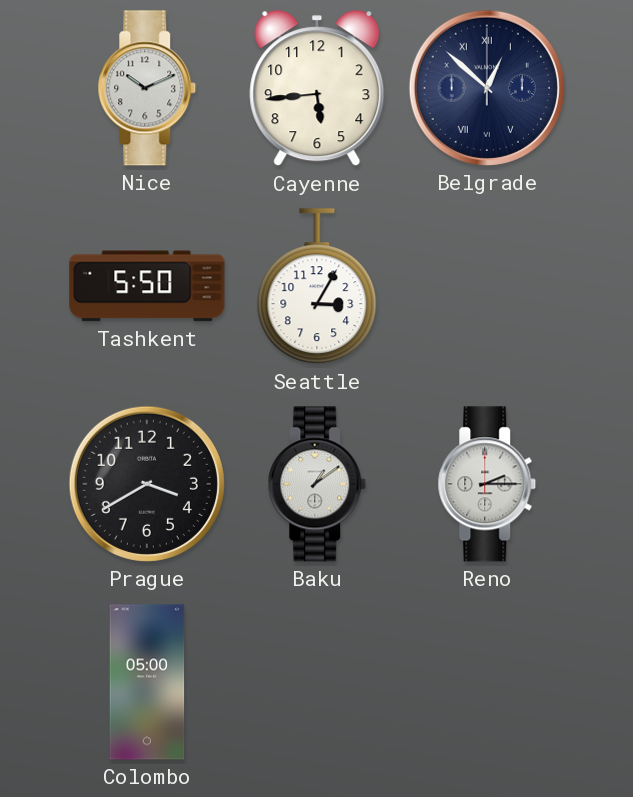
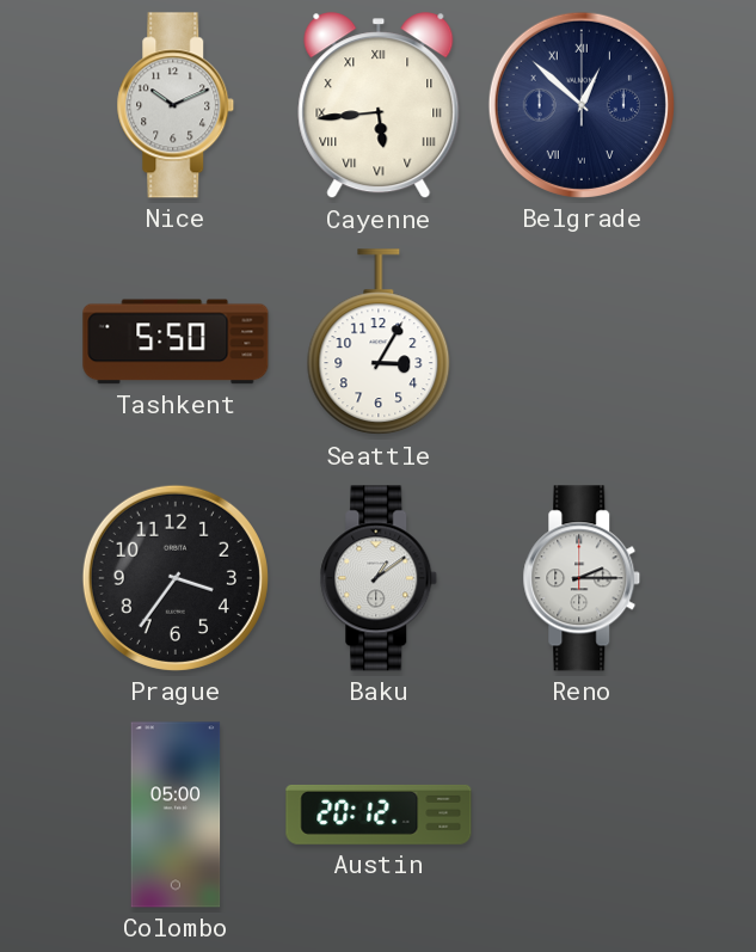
Cayenne numerals: Arabic -> Roman
Prague: 3:40 -> 3:36
Austin: none -> 20:12
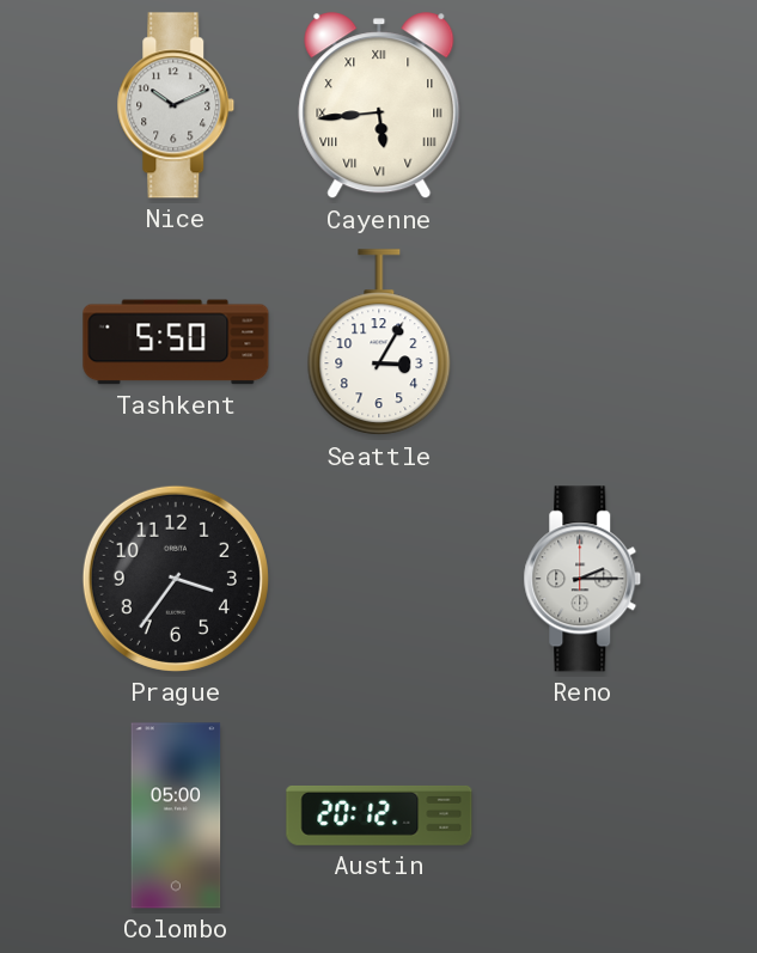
Belgrade: 12:52 -> none
Baku: 1:09 -> none
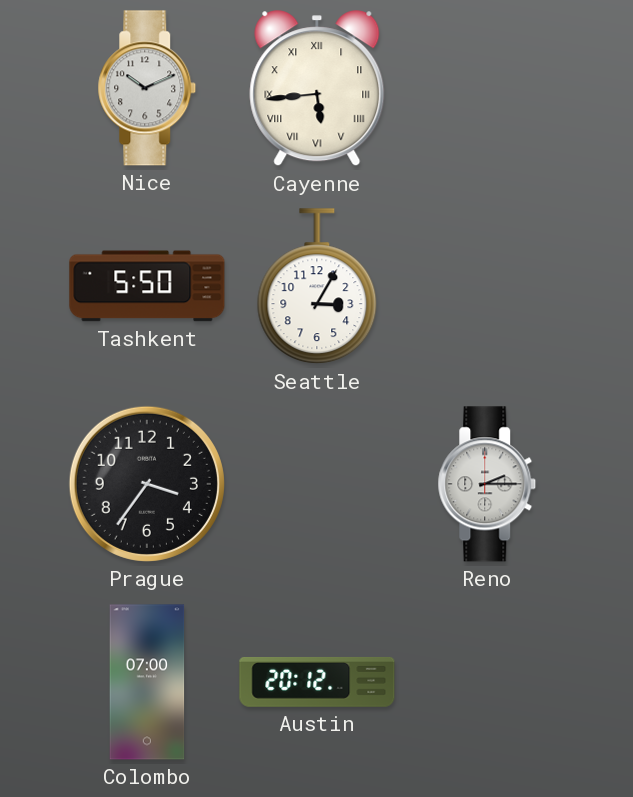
Colombo: 05:00 -> 07:00
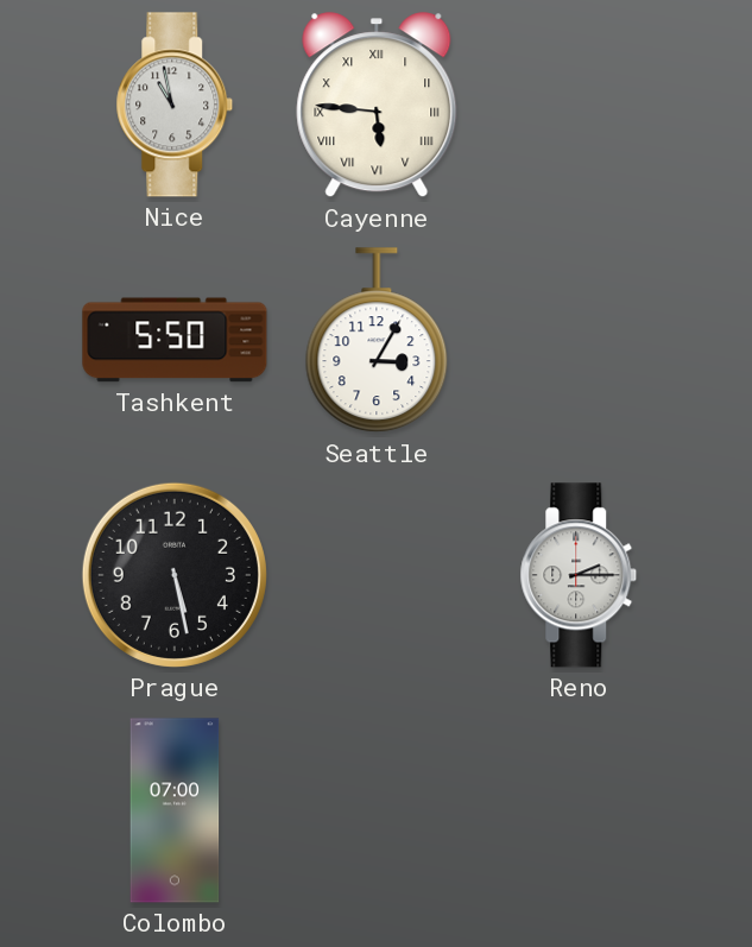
Nice: 10:11 -> 10:58
Cayenne: 5:44 -> 5:46
Prague: 3:36 -> 5:28
Austin: 20:12 -> none
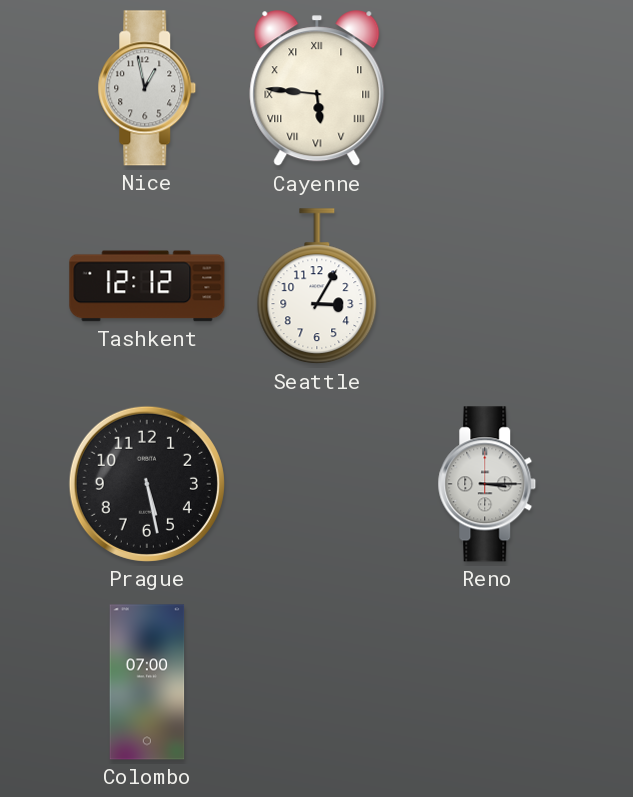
Nice: 10:58 -> 12:58
Tashkent: 5:50 -> 12:12
Reno: 2:15 -> 3:15
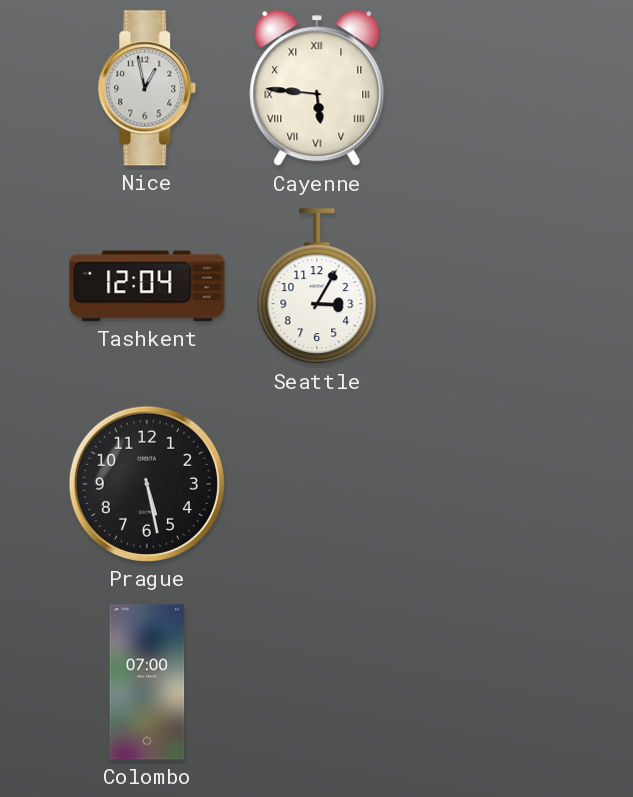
Tashkent: 12:12 -> 12:04
Reno: 3:15 -> none
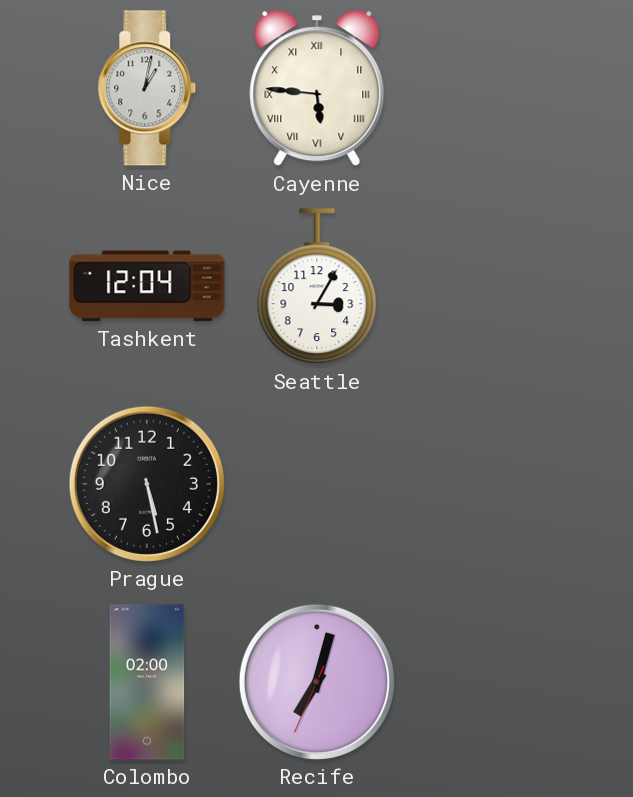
Nice: 12:58 -> 1:02
Colombo: 07:00 -> 02:00
Recife: none -> 7:02
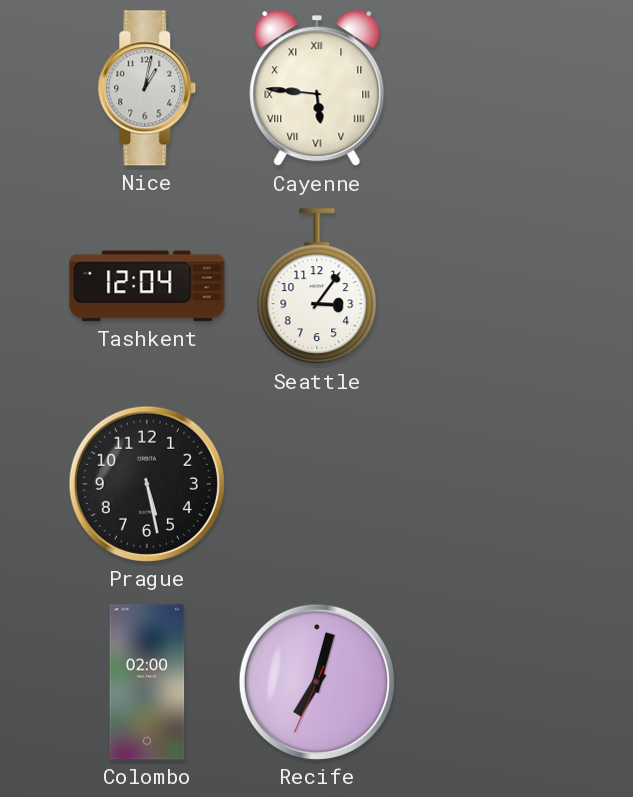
Seattle: 3:05 -> 3:06
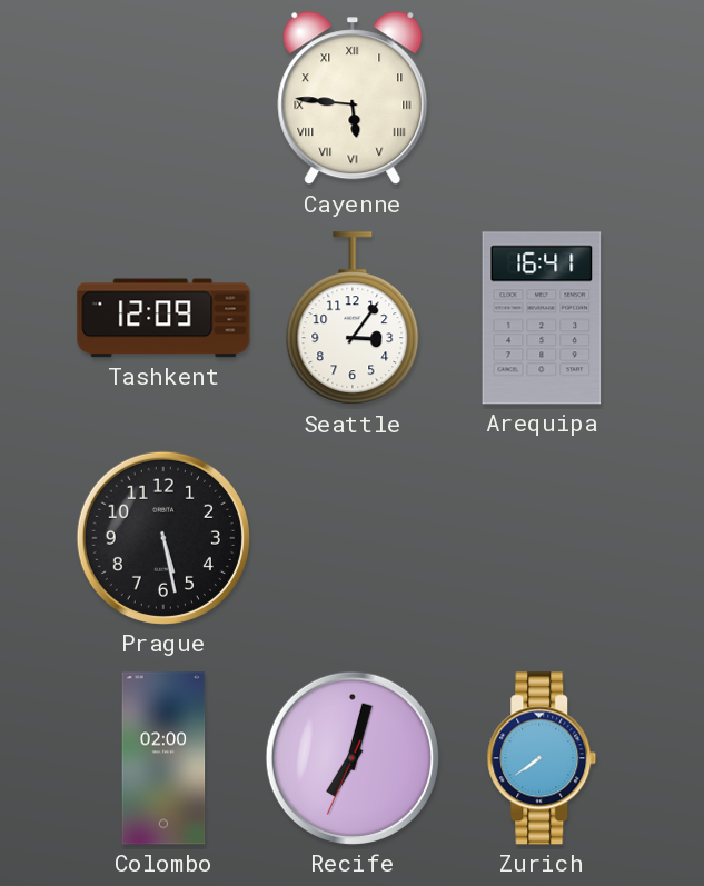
Nice: 1:02 -> none
Tashkent: 12:04 -> 12:09
Arequipa: none -> 16:41
Zurich: none -> 7:39
